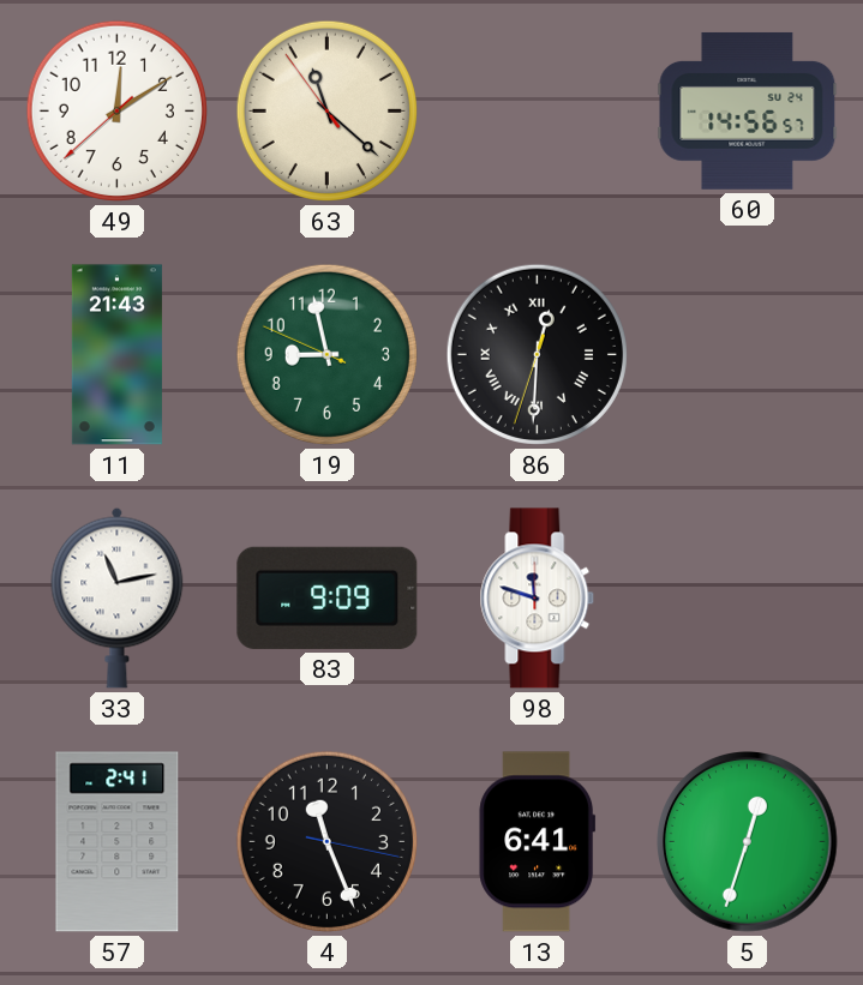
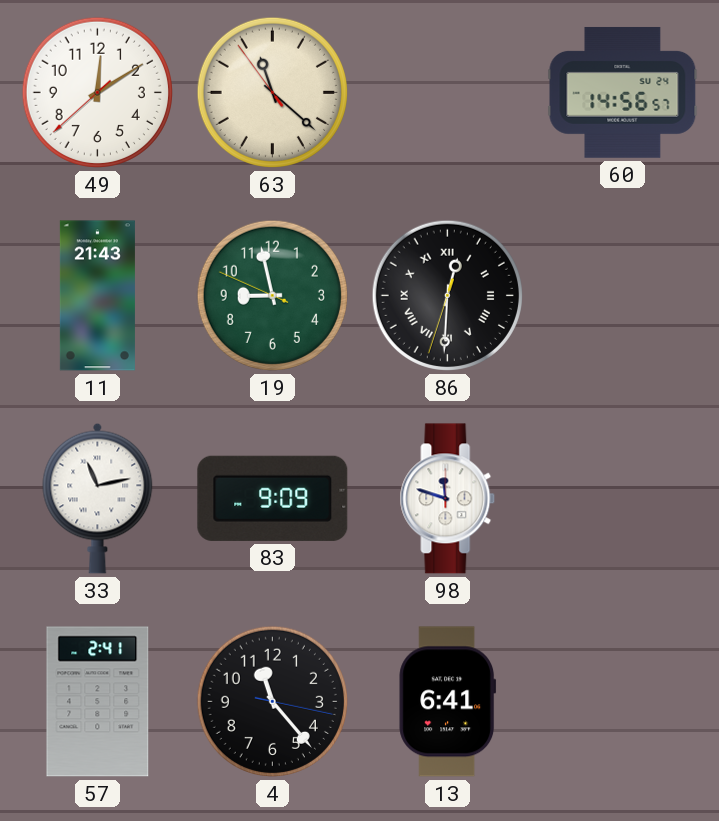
4: 11:26 -> 11:23
5: 12:33 -> none
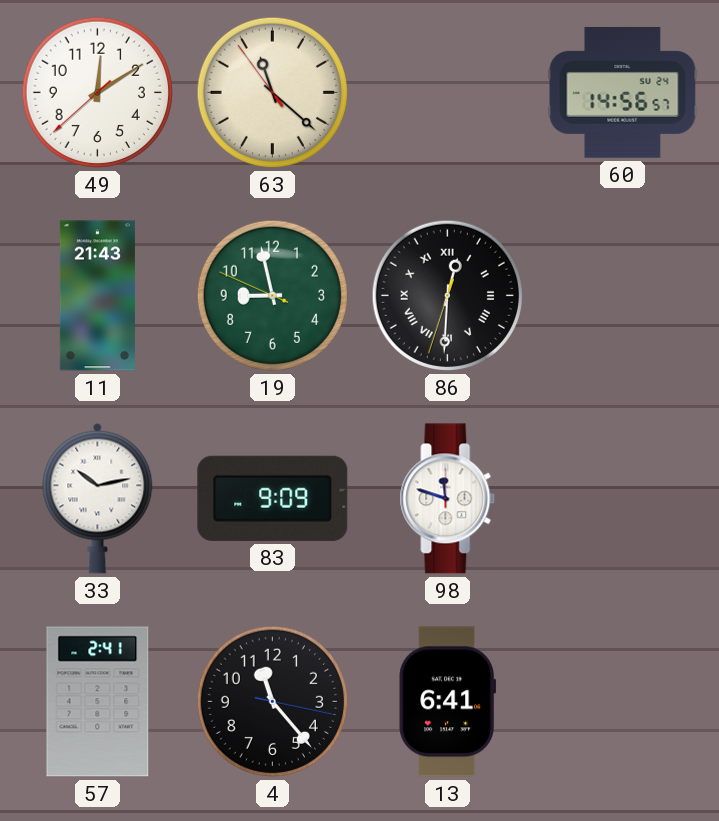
33: 11:13 -> 10:13
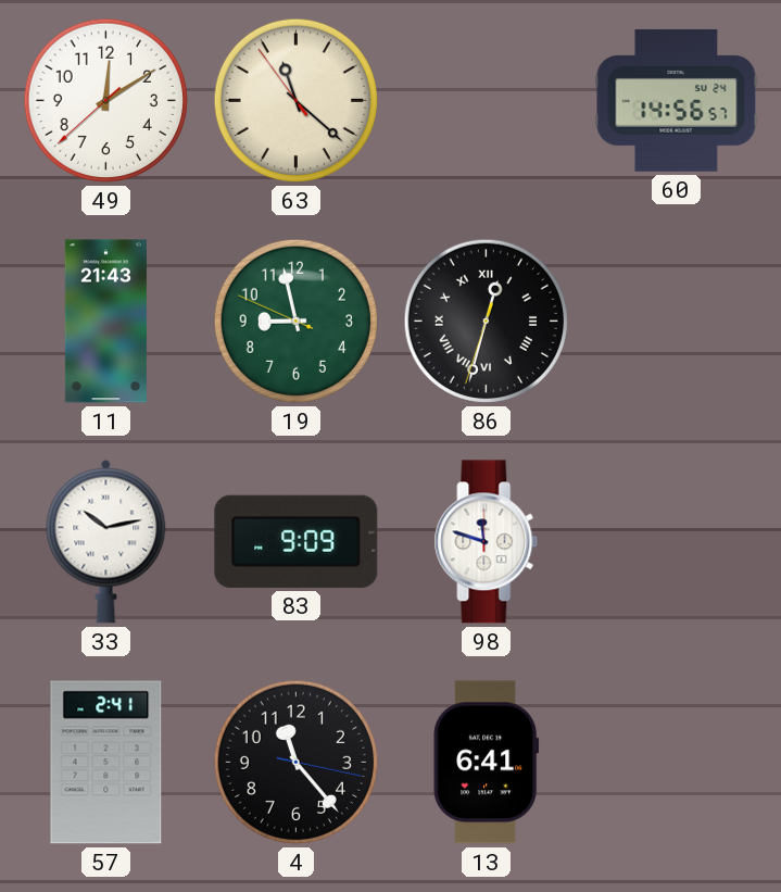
86: 12:30 -> 12:32
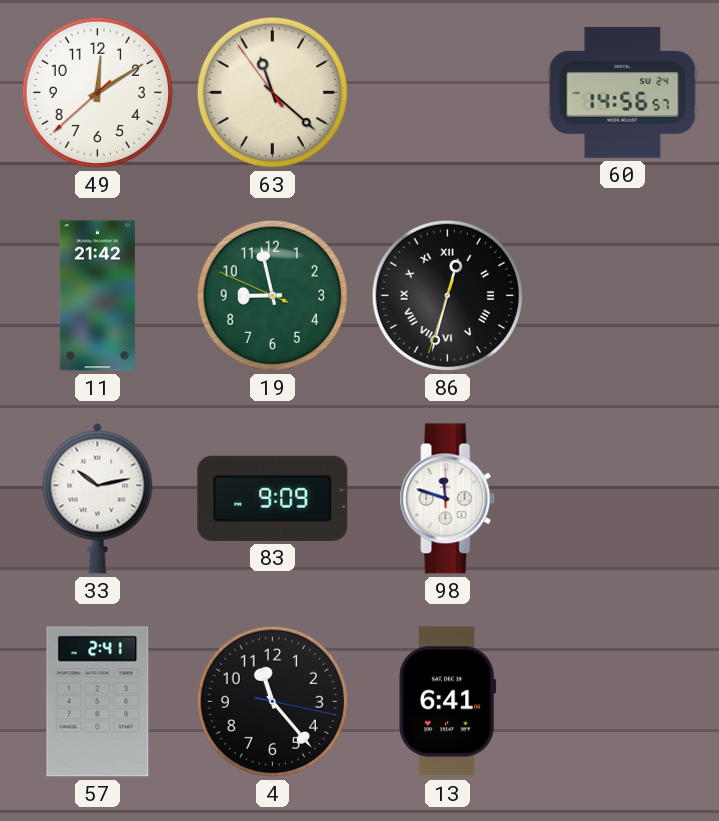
11: 21:43 -> 21:42
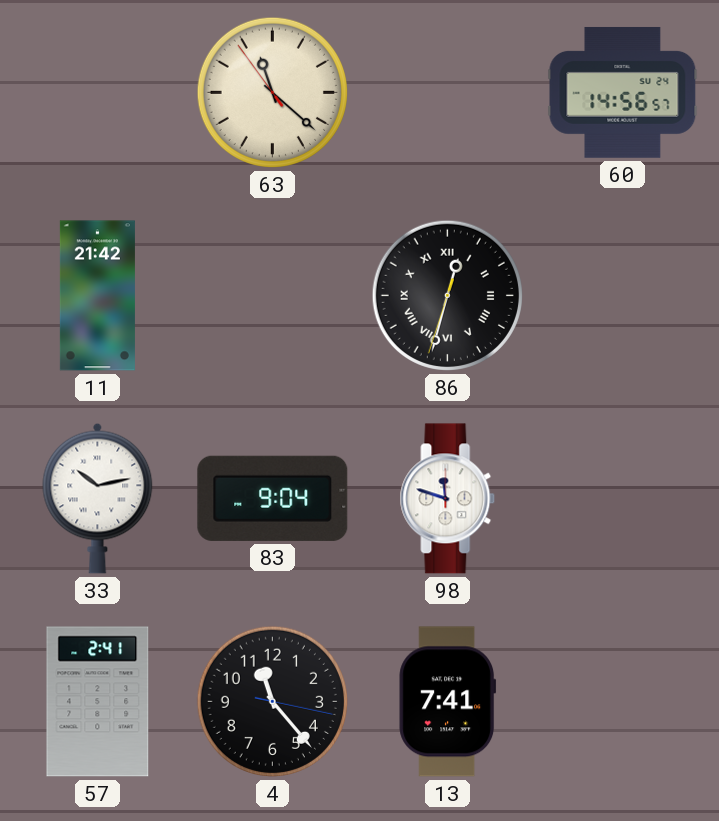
49: 12:09 -> none
19: 8:57 -> none
83: 9:09 -> 9:04
13: 6:41 -> 7:41
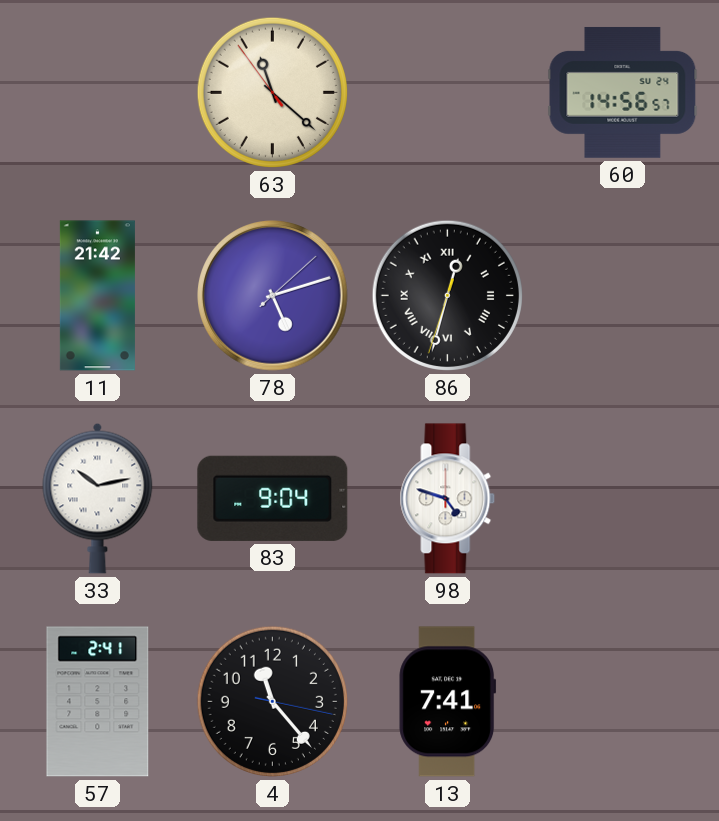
78: none -> 5:12
98: 11:48 -> 4:48
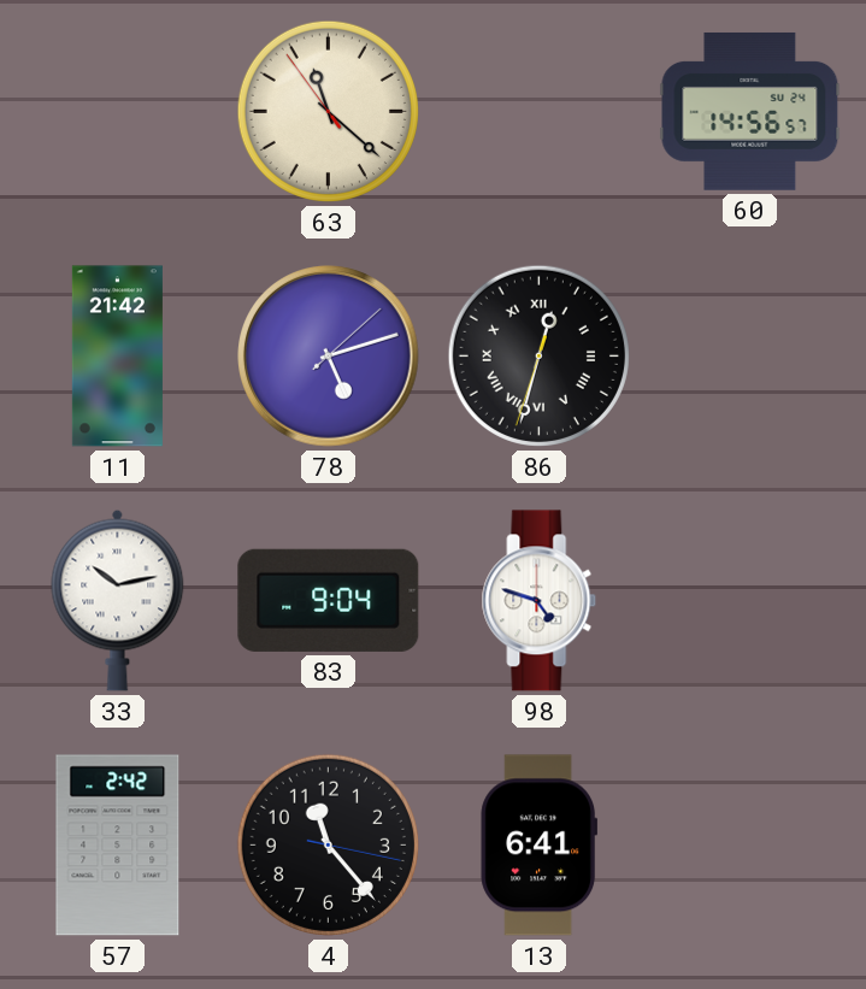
57: 2:41 -> 2:42
13: 7:41 -> 6:41
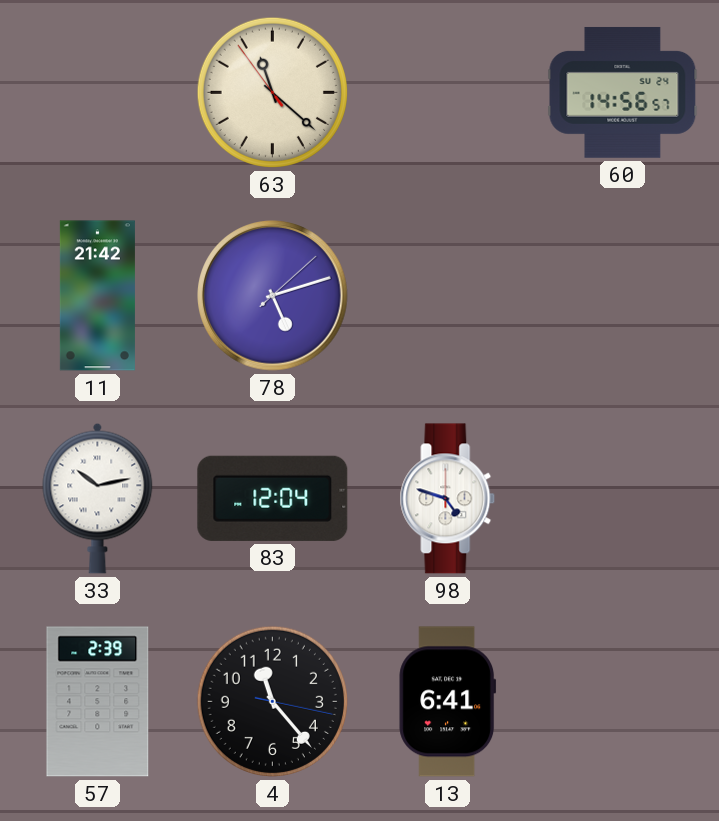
86: 12:32 -> none
83: 9:04 -> 12:04
57: 2:42 -> 2:39
